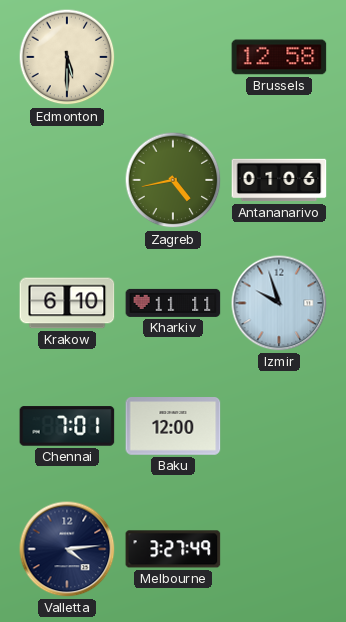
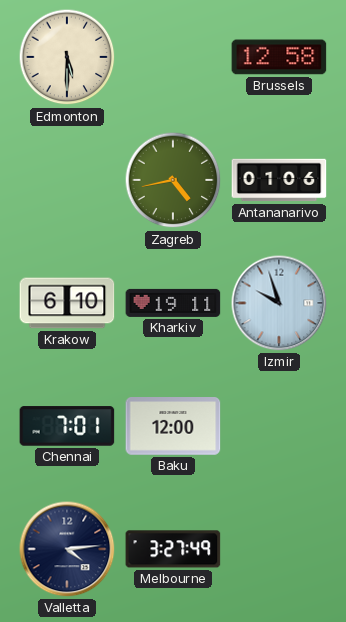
Kharkiv: 11:11 -> 19:11
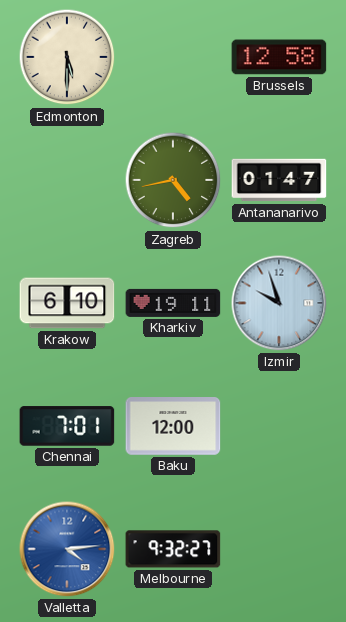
Antananarivo: 01:06 -> 01:47
Valletta dial: navy -> blue
Melbourne: 3:27 -> 9:32
